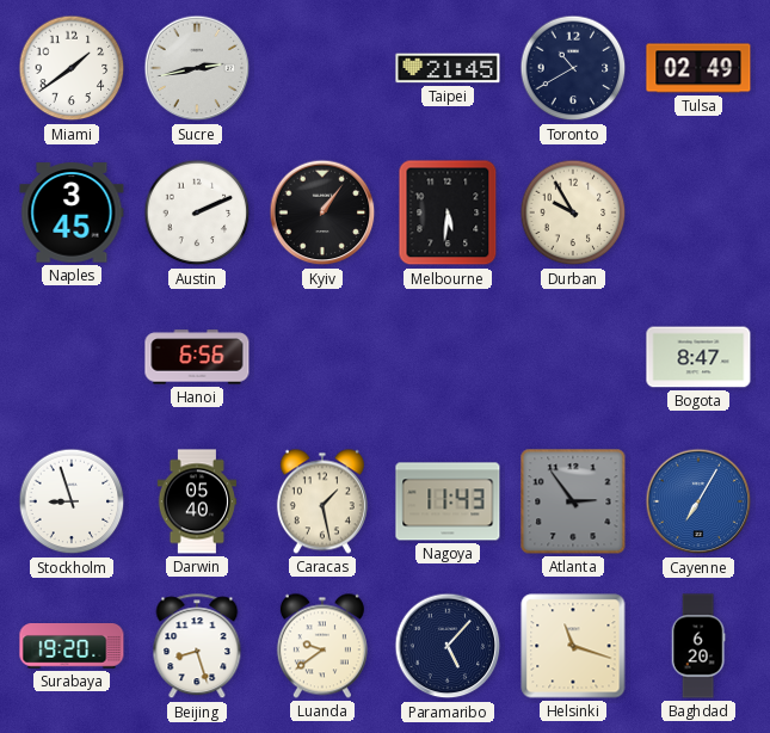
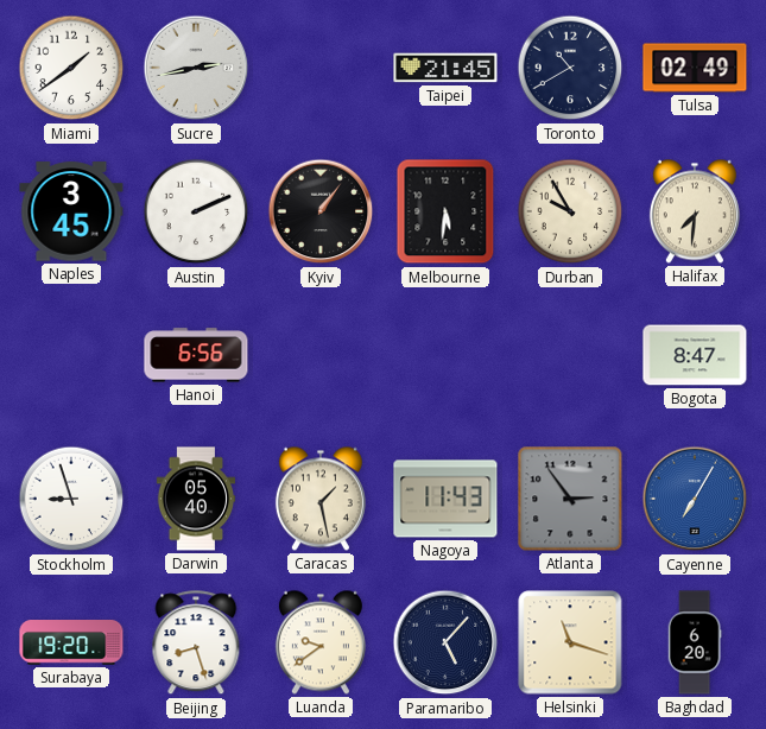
Halifax: none -> 7:31
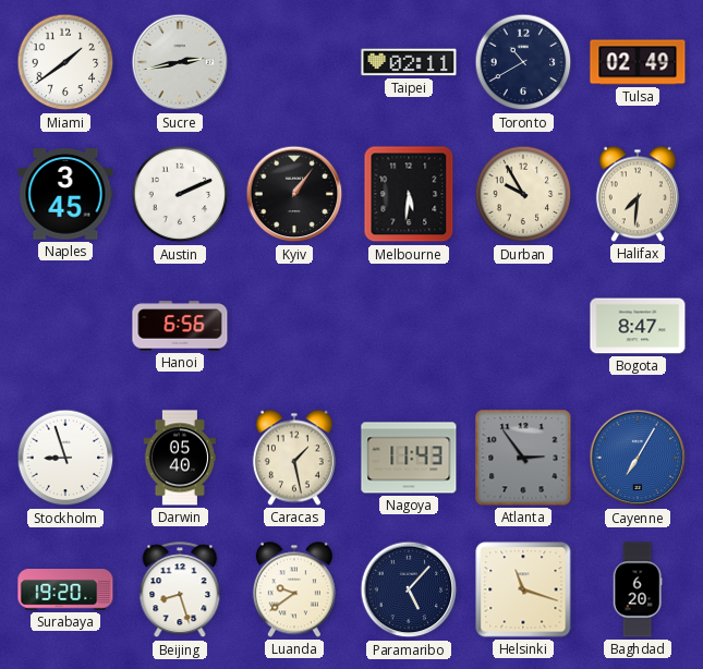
Taipei: 21:45 -> 02:11
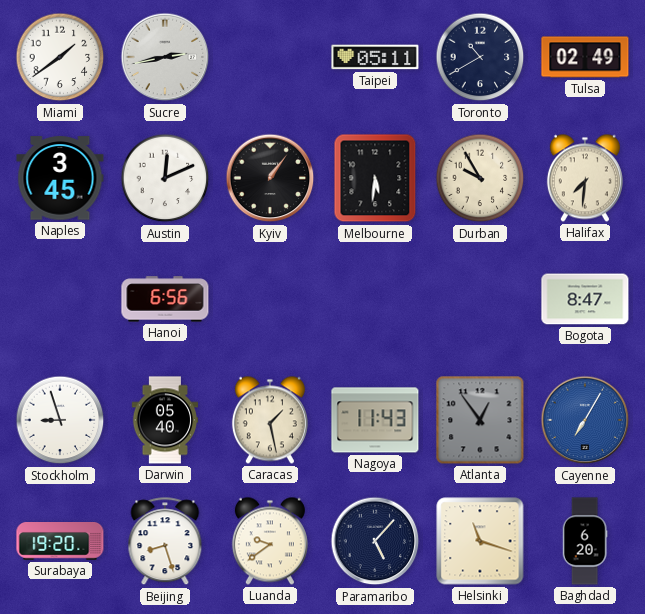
Taipei: 02:11 -> 05:11
Austin: 2:11 -> 12:11
Atlanta: 2:54 -> 12:54
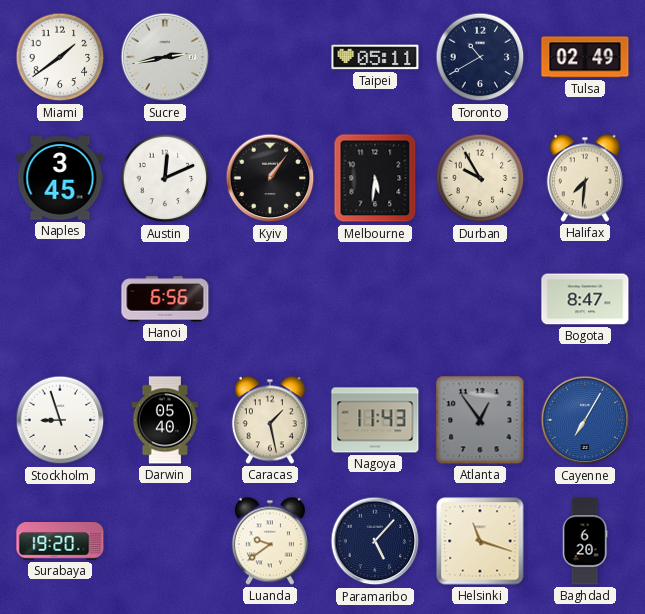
Beijing: 8:27 -> none
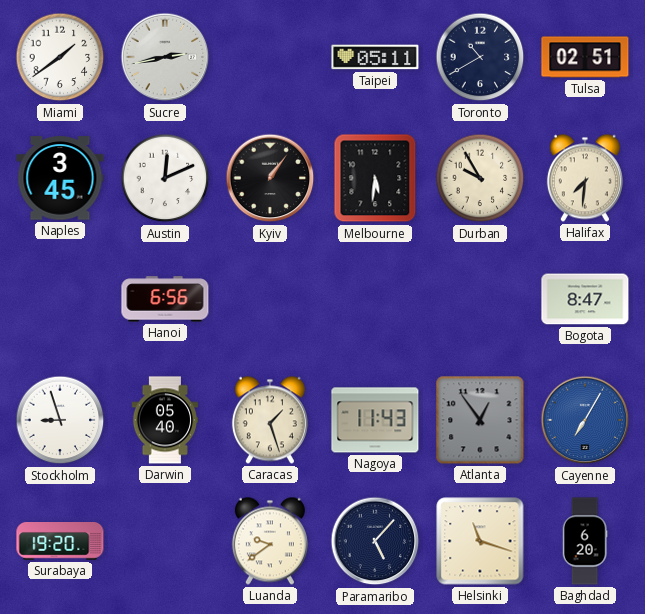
Tulsa: 02:49 -> 02:51
Caracas: 1:28 -> 1:27
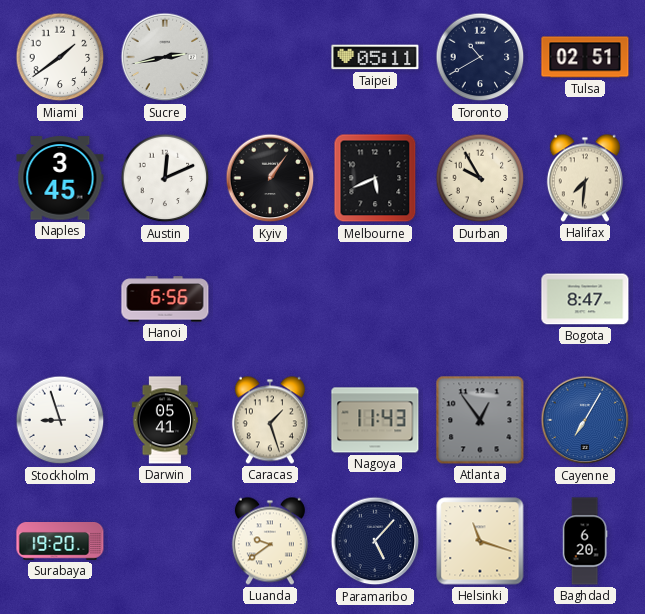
Melbourne: 5:31 -> 5:41
Darwin: 05:40 -> 05:41
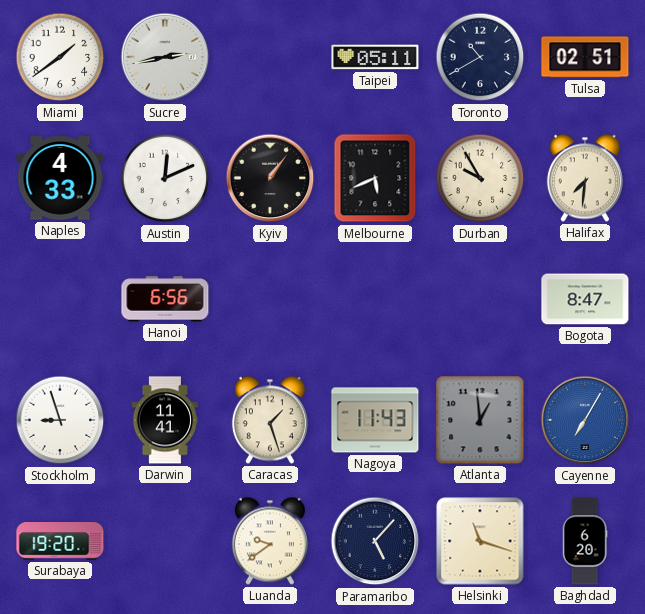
Naples: 3:45 -> 4:33
Darwin: 05:41 -> 11:41
Atlanta: 12:54 -> 12:59
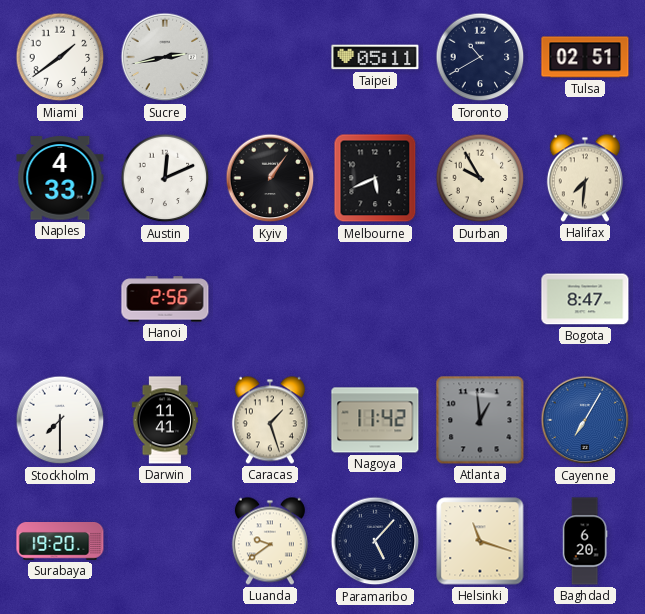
Hanoi: 6:56 -> 2:56
Stockholm: 8:57 -> 7:30
Nagoya: 11:43 -> 11:42
